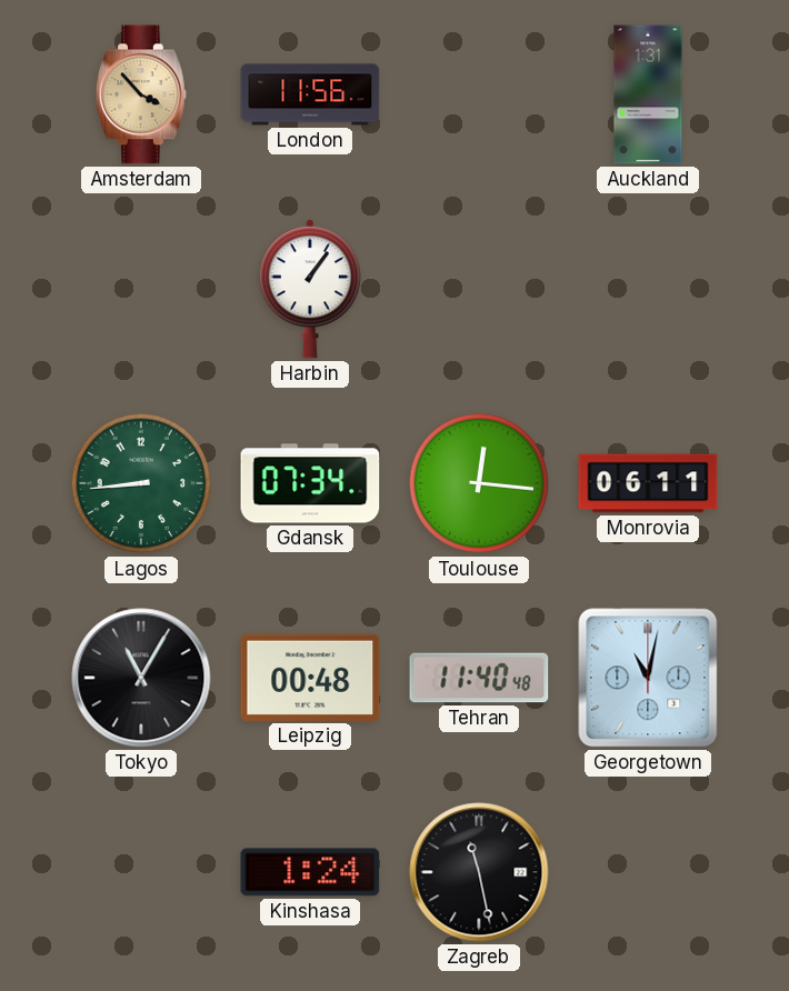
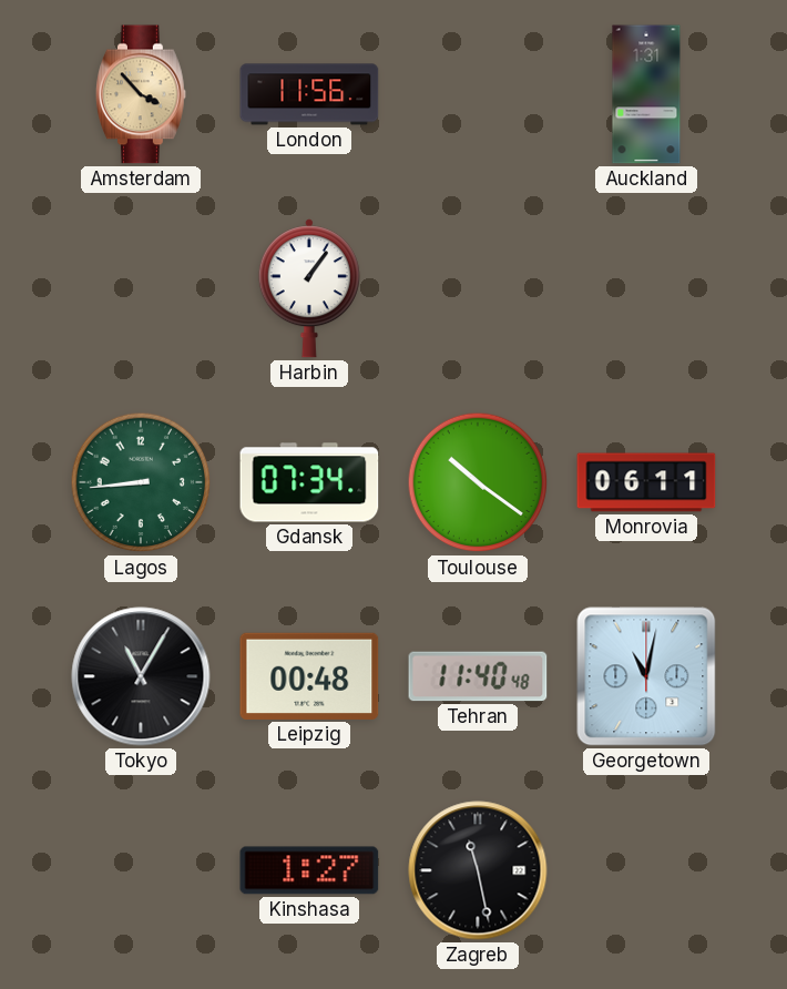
Toulouse: 12:16 -> 10:21
Kinshasa: 1:24 -> 1:27
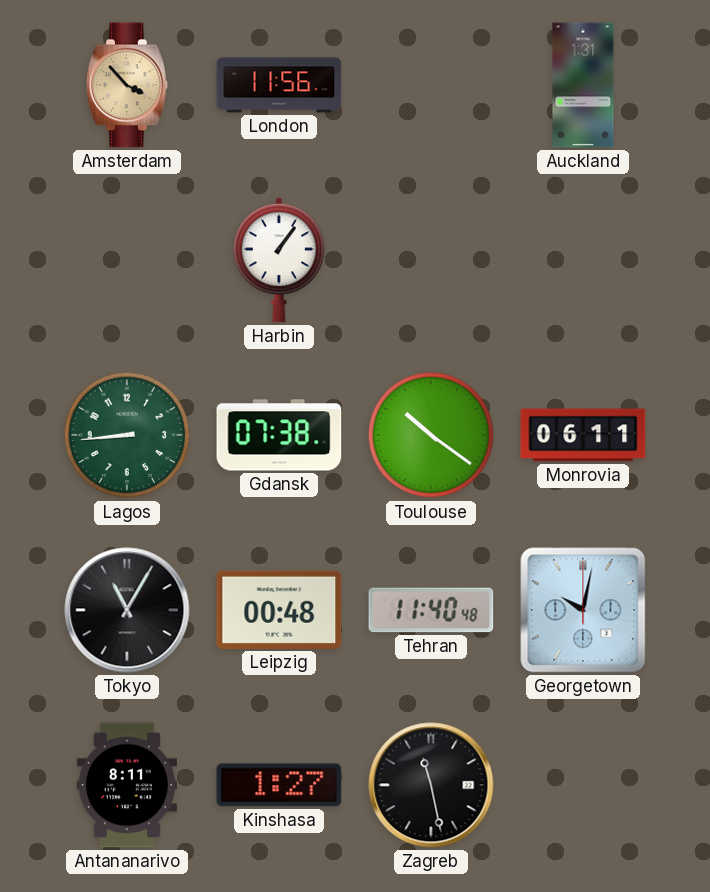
Gdansk: 07:34 -> 07:38
Georgetown: 11:02 -> 10:02
Antananarivo: none -> 8:11
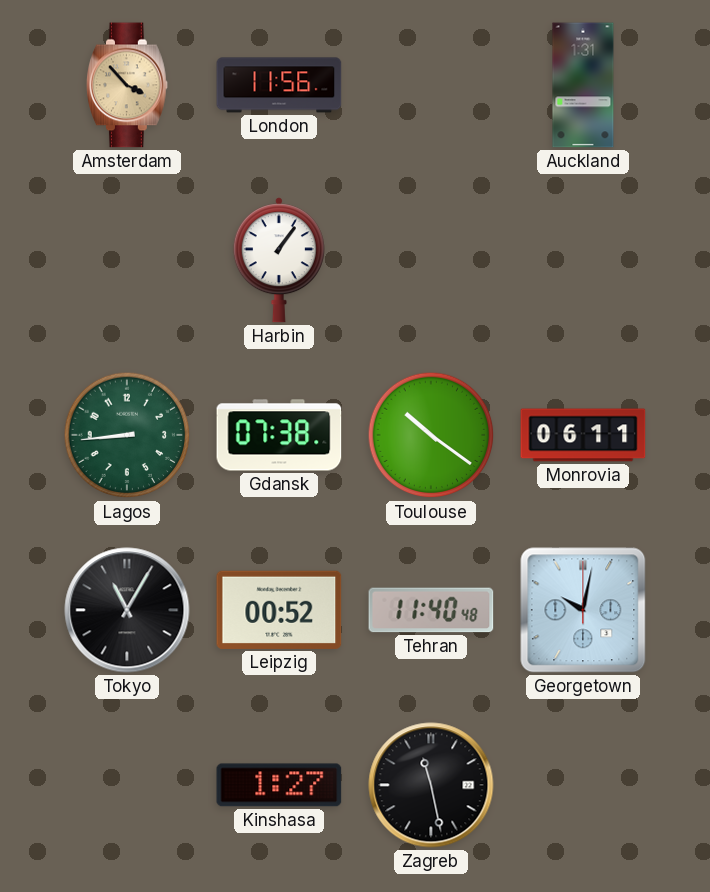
Leipzig: 00:48 -> 00:52
Antananarivo: 8:11 -> none
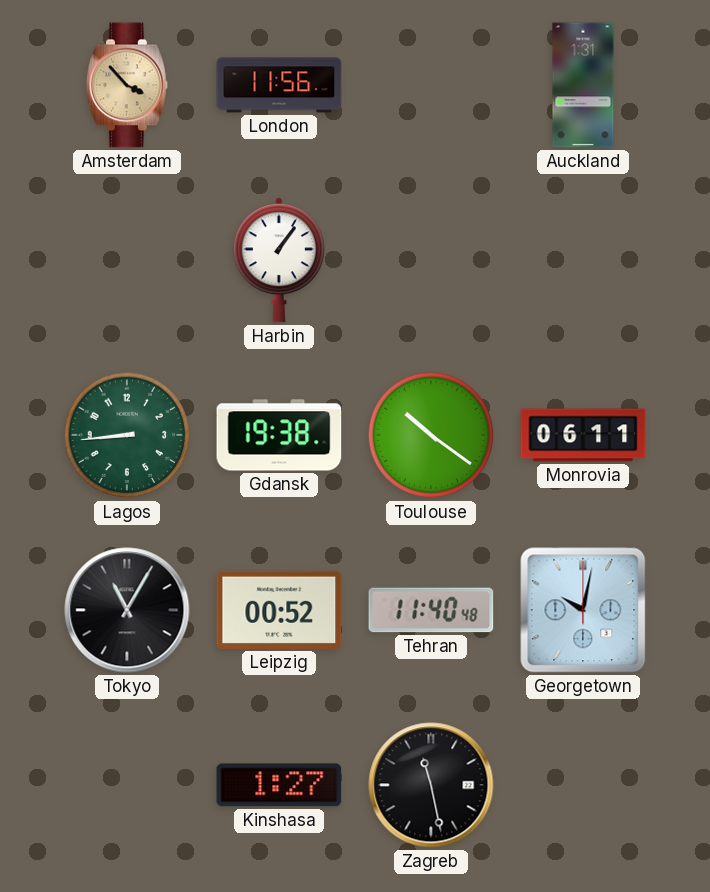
Gdansk: 07:38 -> 19:38
